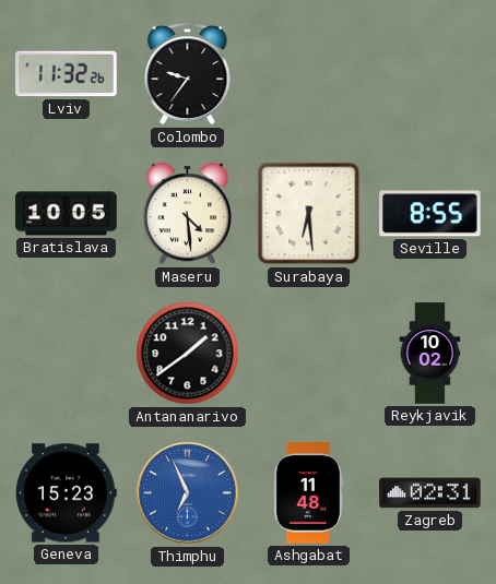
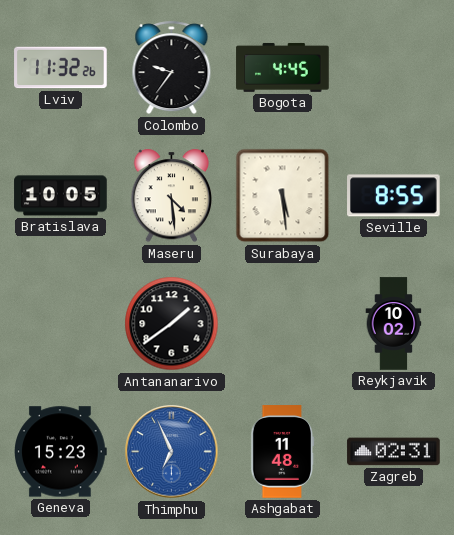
Bogota: none -> 4:45
Surabaya: 6:29 -> 5:29
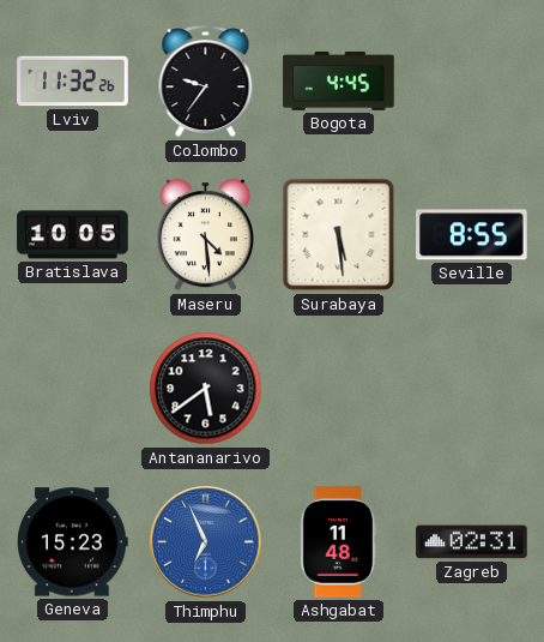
Antananarivo: 1:39 -> 5:39
Reykjavik: 10:02 -> none
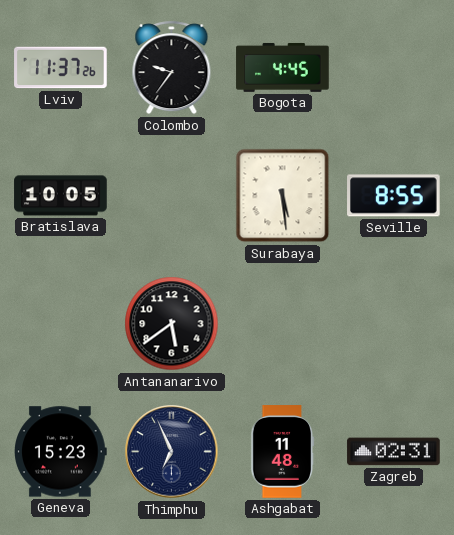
Lviv: 11:32 -> 11:37
Maseru: 4:29 -> none
Thimphu dial: blue -> navy
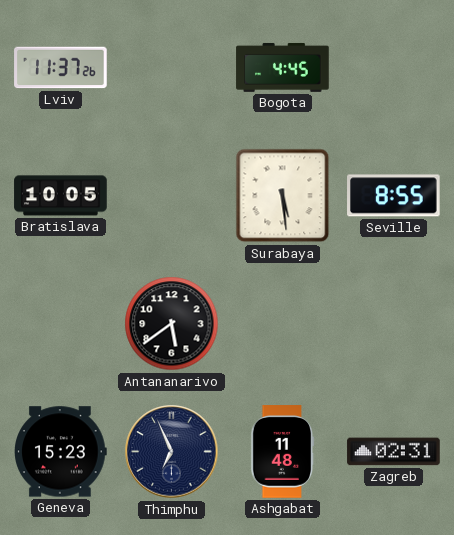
Colombo: 9:36 -> none
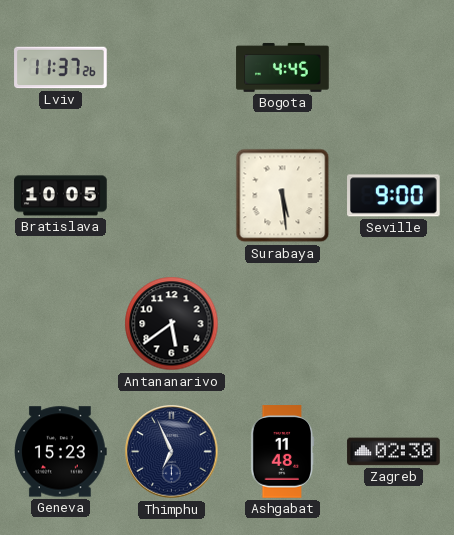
Seville: 8:55 -> 9:00
Zagreb: 02:31 -> 02:30
